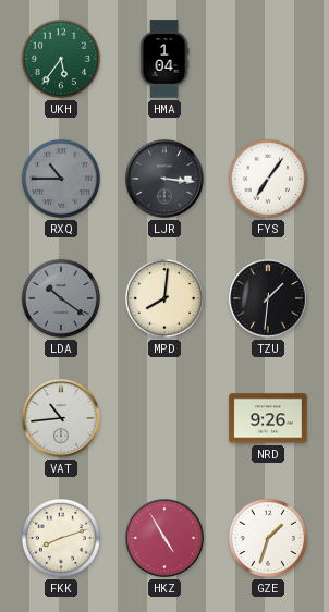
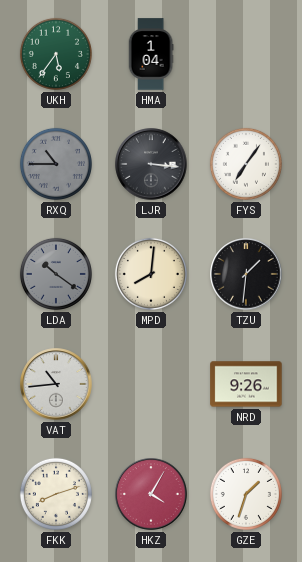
HKZ: 4:55 -> 4:05
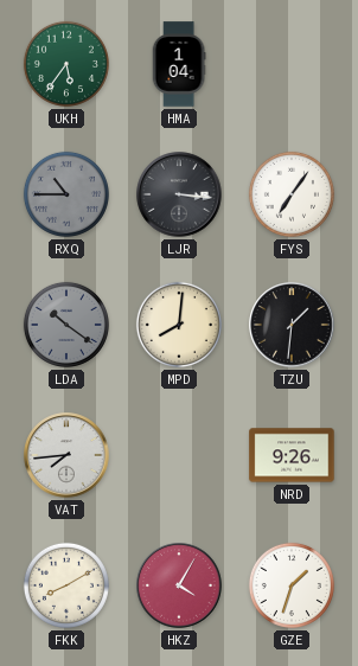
VAT: 10:44 -> 7:44
FKK: 8:12 -> 8:10
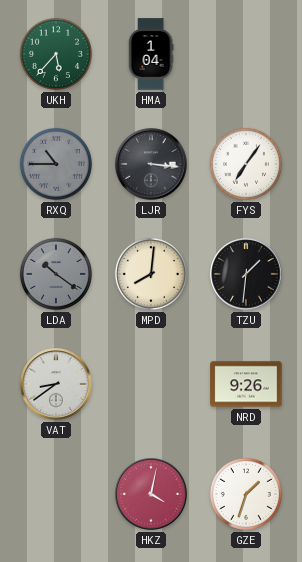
UKH: 5:36 -> 5:37
VAT: 7:44 -> 8:39
FKK: 8:10 -> none
HKZ: 4:05 -> 4:02
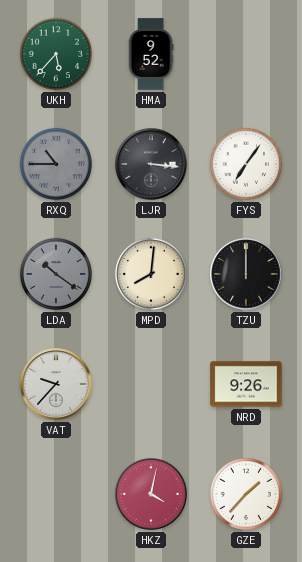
HMA: 1:04 -> 9:52
TZU: 1:31 -> 12:00
VAT: 8:39 -> 9:37
GZE: 1:33 -> 1:37
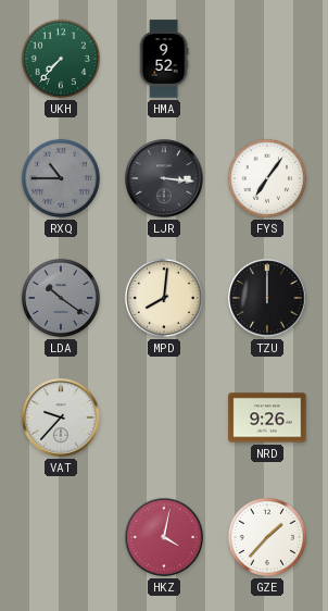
UKH: 5:37 -> 7:37
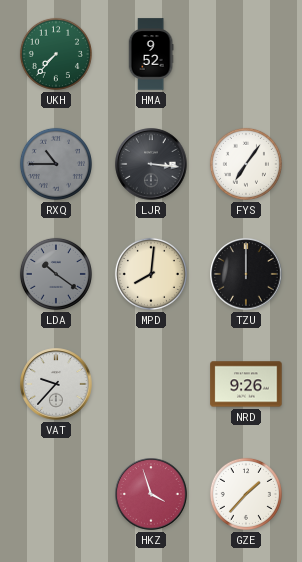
HKZ: 4:02 -> 3:57
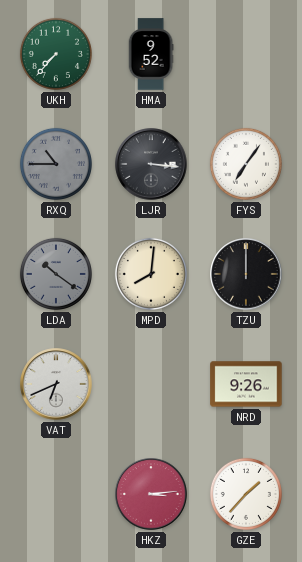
VAT: 9:37 -> 6:41
HKZ: 3:57 -> 3:14
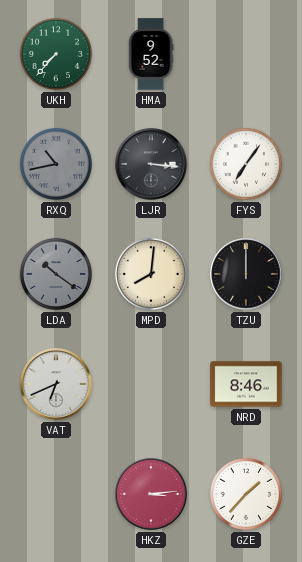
RXQ: 10:45 -> 10:43
NRD: 9:26 -> 8:46
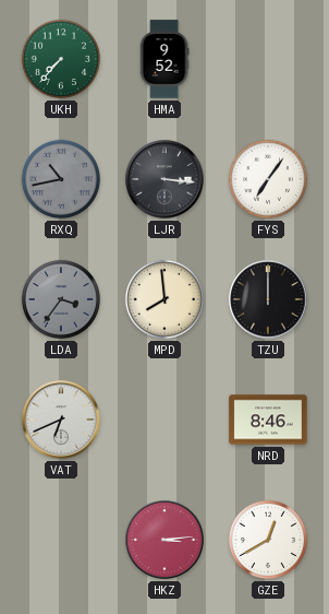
LDA: 10:21 -> 3:36
MPD: 8:01 -> 7:59
GZE: 1:37 -> 12:40
